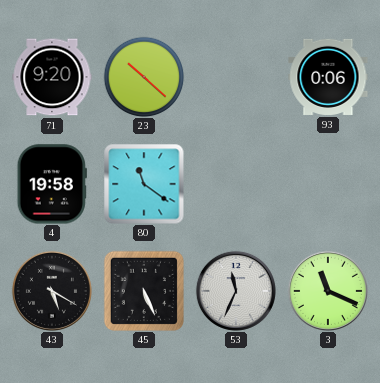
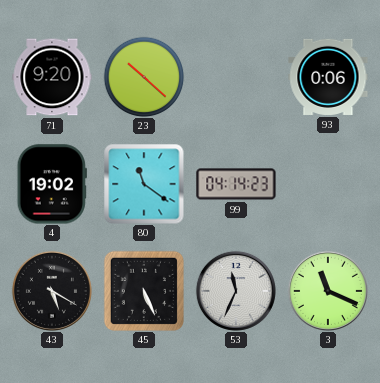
4: 19:58 -> 19:02
99: none -> 04:14
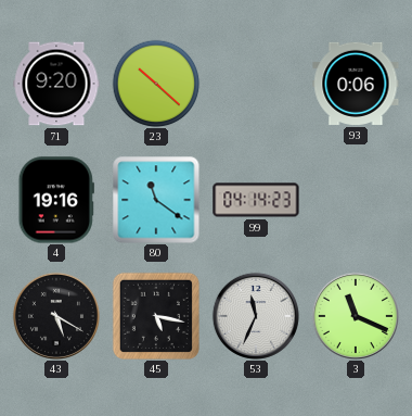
4: 19:02 -> 19:16
45: 5:26 -> 5:17
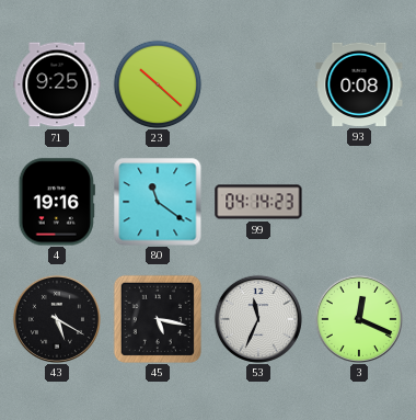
71: 9:20 -> 9:25
93: 0:06 -> 0:08
3: 11:19 -> 12:19
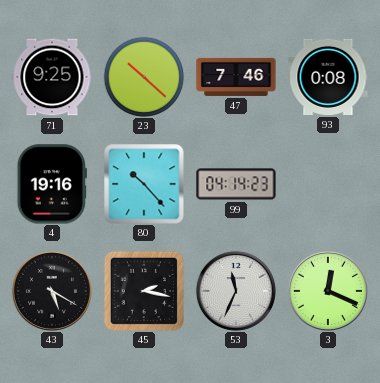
47: none -> 7:46
80: 11:21 -> 10:23
45: 5:17 -> 2:17
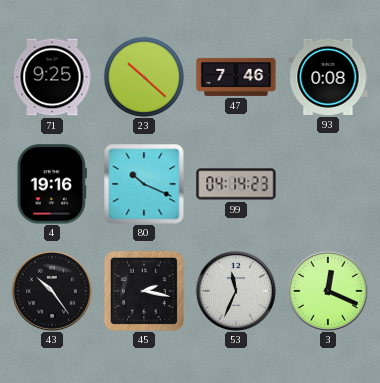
80: 10:23 -> 10:19
43: 5:20 -> 10:24
